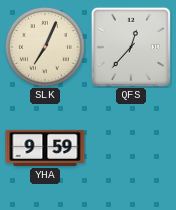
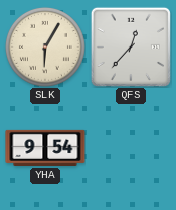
SLK: 7:04 -> 6:05
YHA: 9:59 -> 9:54
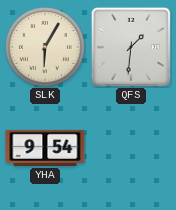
QFS: 12:37 -> 1:31
